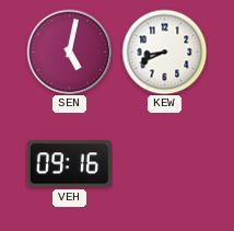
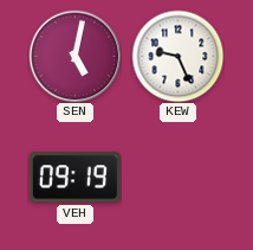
KEW: 8:41 -> 9:26
VEH: 09:16 -> 09:19
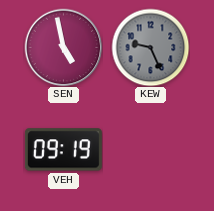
SEN: 5:02 -> 4:58
KEW dial: white -> grey
